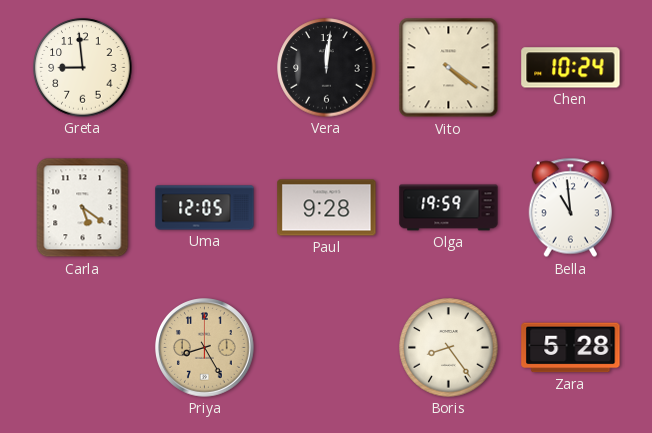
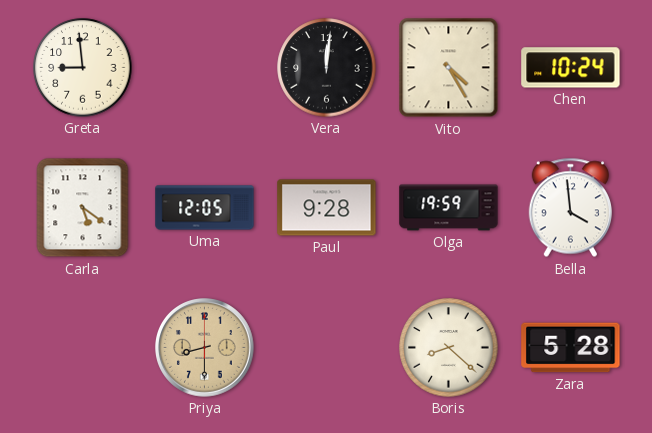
Vito: 4:21 -> 4:25
Bella: 10:59 -> 3:59
Priya: 8:25 -> 8:30
Boris: 8:24 -> 8:22
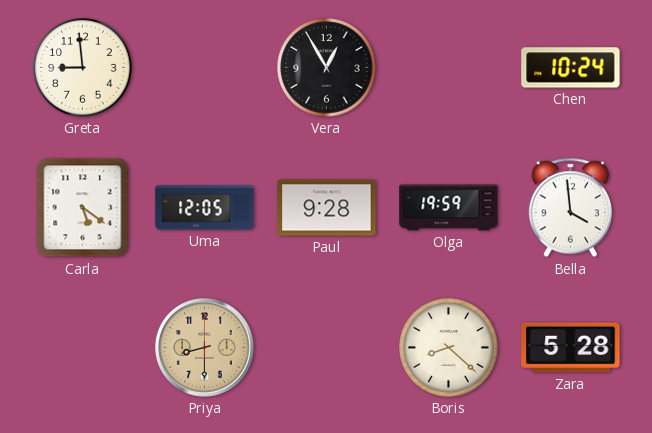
Vera: 12:01 -> 12:55
Vito: 4:25 -> none
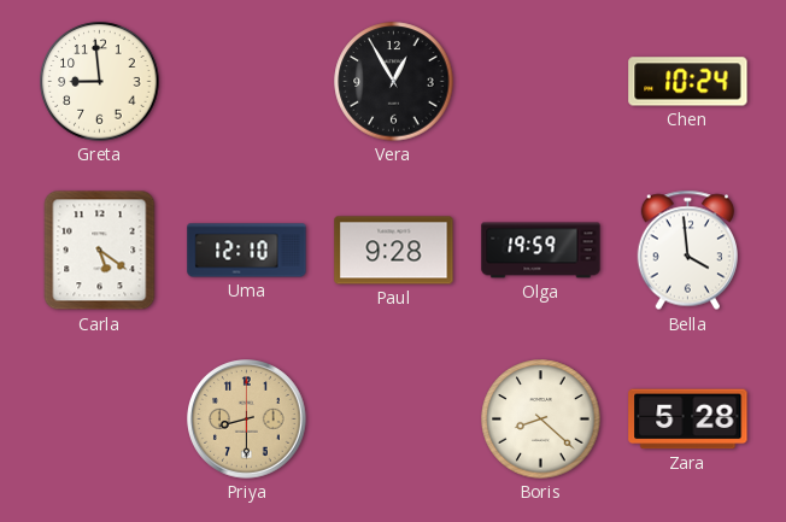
Uma: 12:05 -> 12:10
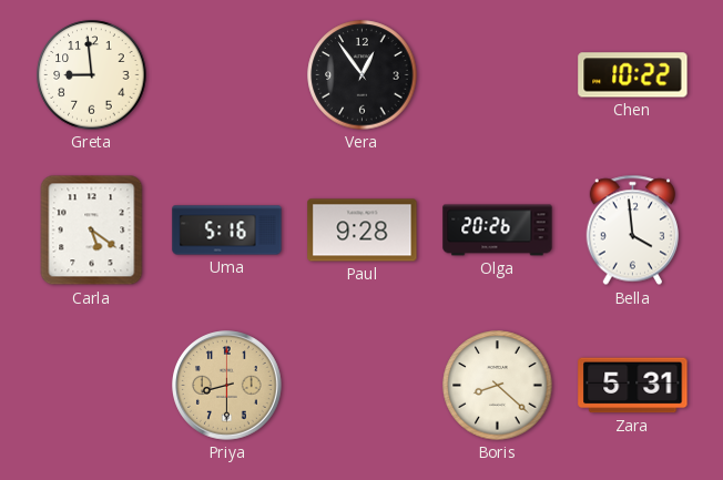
Vera: 12:55 -> 12:54
Chen: 10:24 -> 10:22
Uma: 12:10 -> 5:16
Olga: 19:59 -> 20:26
Zara: 5:28 -> 5:31
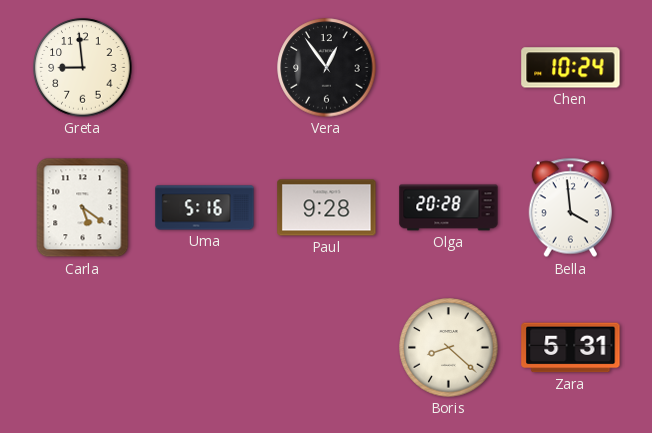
Chen: 10:22 -> 10:24
Olga: 20:26 -> 20:28
Priya: 8:30 -> none
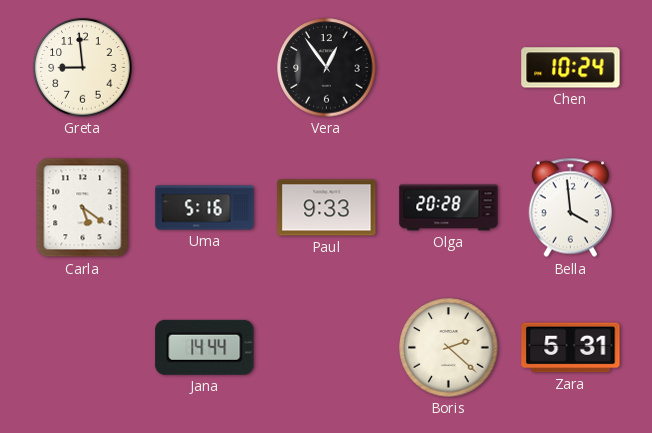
Paul: 9:28 -> 9:33
Jana: none -> 14:44
Boris: 8:22 -> 2:22
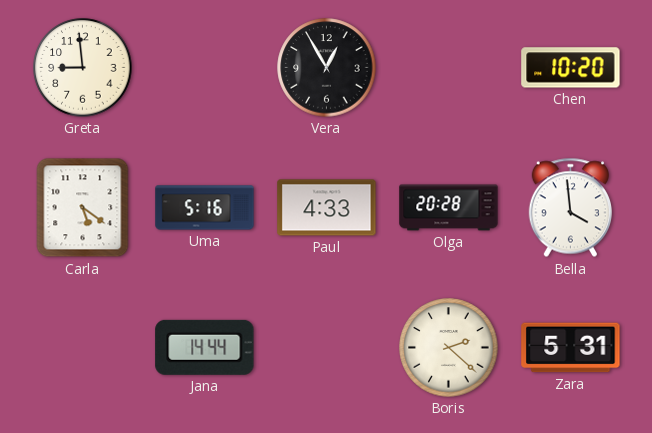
Vera: 12:54 -> 12:55
Chen: 10:24 -> 10:20
Paul: 9:33 -> 4:33
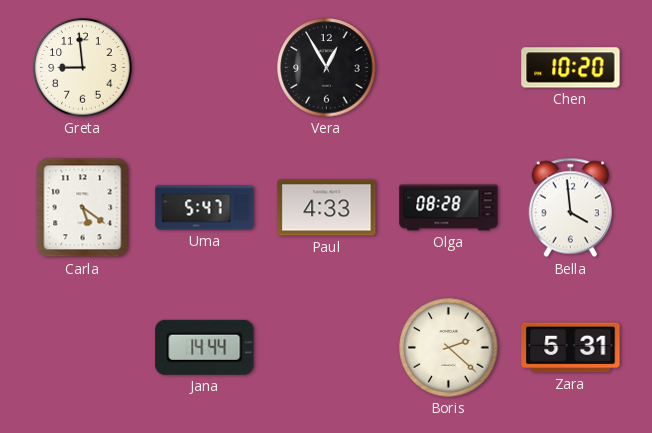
Uma: 5:16 -> 5:47
Olga: 20:28 -> 08:28
